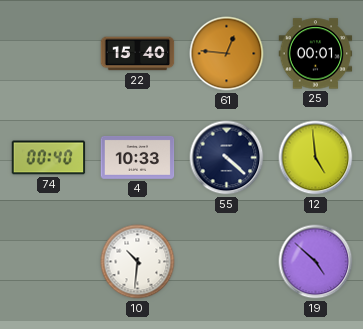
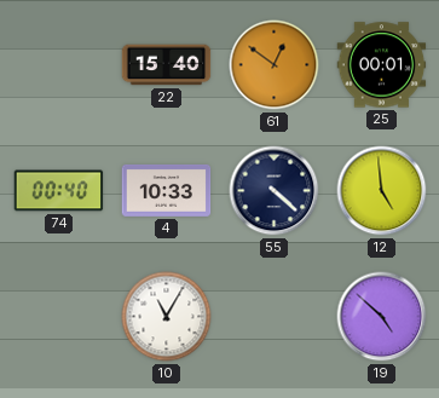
61: 12:46 -> 12:51
10: 10:31 -> 11:05
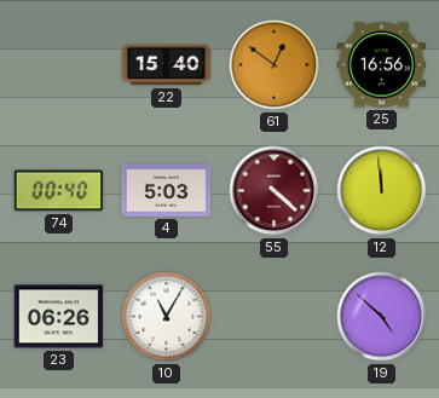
25: 00:01 -> 16:56
4: 10:33 -> 5:03
55 dial: navy -> burgundy
12: 4:59 -> 11:59
23: none -> 06:26
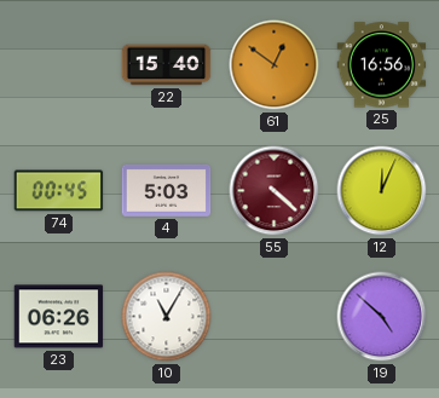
74: 00:40 -> 00:45
12: 11:59 -> 12:04
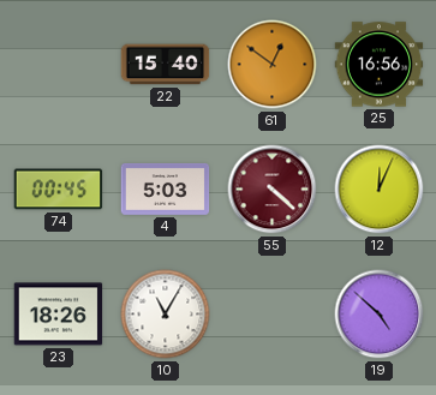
23: 06:26 -> 18:26
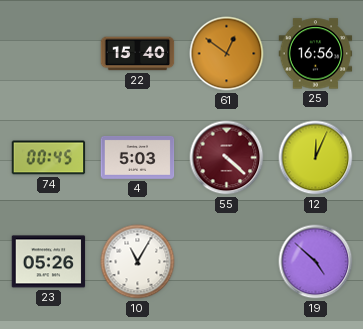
23: 18:26 -> 05:26
